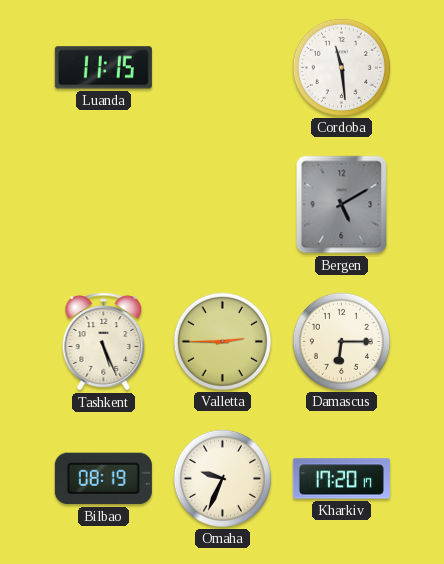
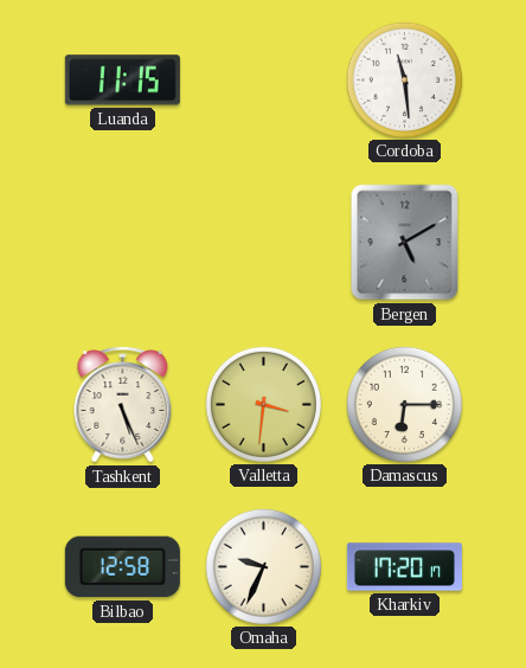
Valletta: 2:45 -> 3:31
Bilbao: 08:19 -> 12:58
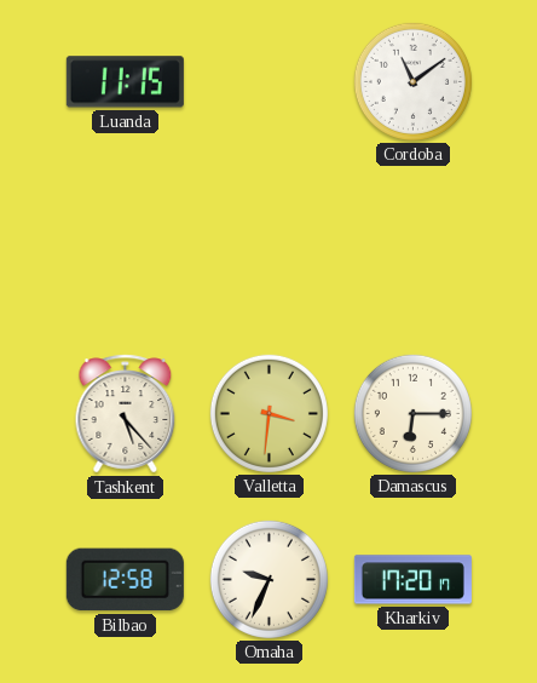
Cordoba: 11:29 -> 11:09
Bergen: 5:10 -> none
Tashkent: 5:26 -> 5:23
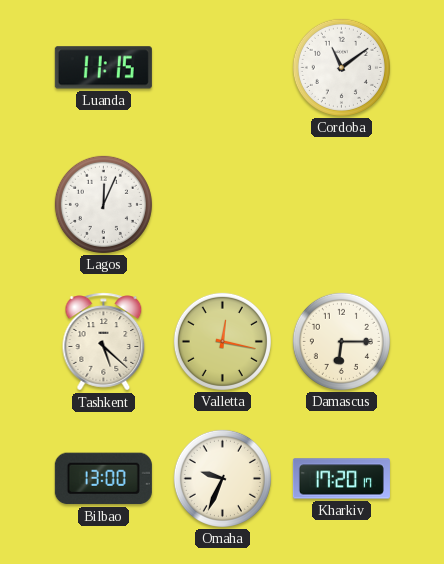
Lagos: none -> 12:04
Tashkent: 5:23 -> 5:22
Valletta: 3:31 -> 12:17
Bilbao: 12:58 -> 13:00
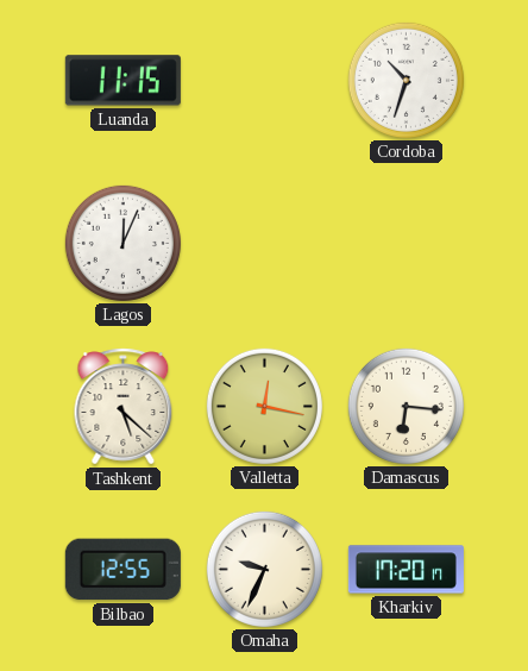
Cordoba: 11:09 -> 10:33
Damascus: 6:15 -> 6:16
Bilbao: 13:00 -> 12:55
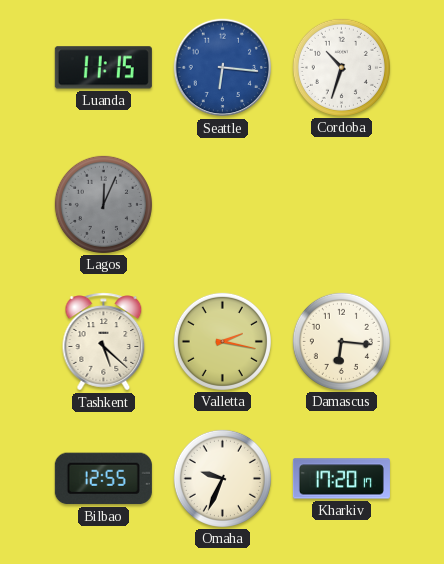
Seattle: none -> 6:16
Lagos dial: white -> grey
Valletta: 12:17 -> 2:17
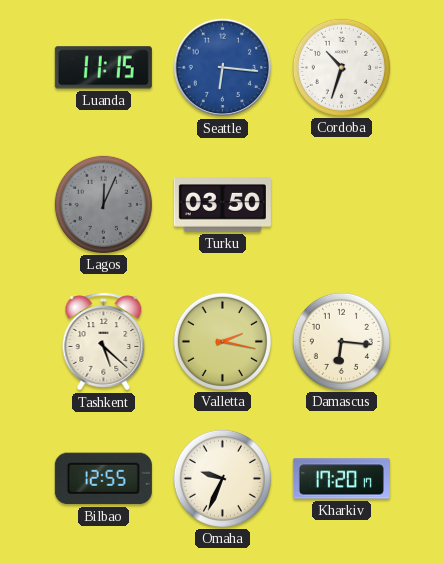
Turku: none -> 03:50
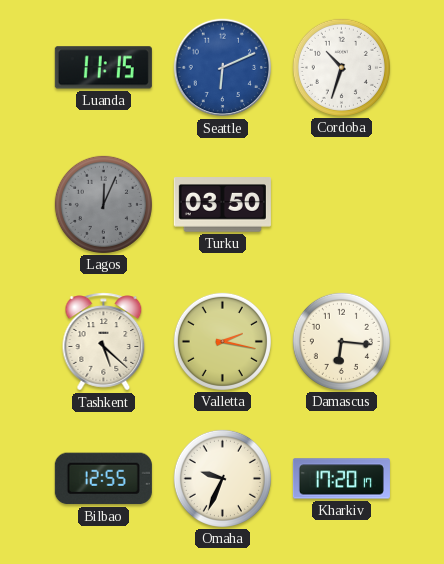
Seattle: 6:16 -> 6:11
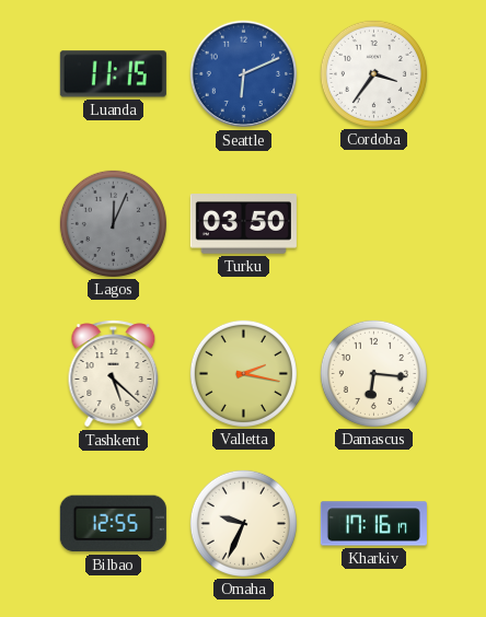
Cordoba: 10:33 -> 3:36
Kharkiv: 17:20 -> 17:16
